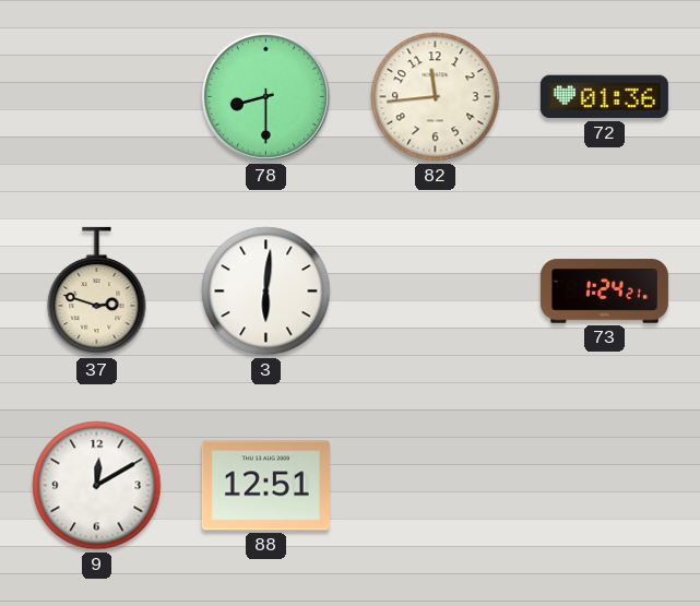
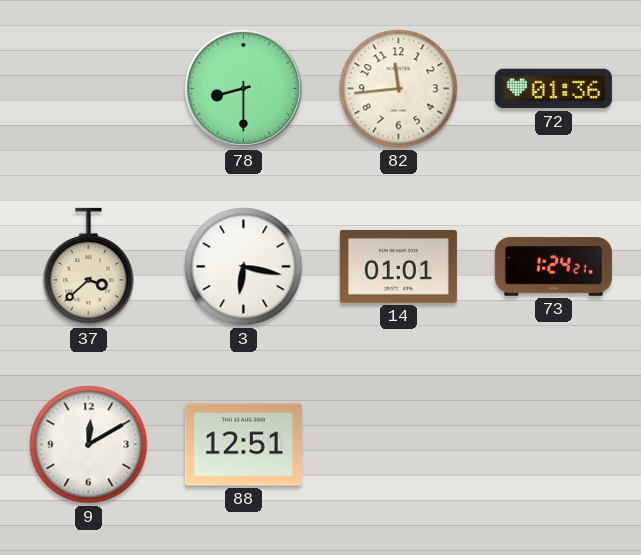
37: 2:48 -> 3:38
3: 6:01 -> 6:17
14: none -> 01:01
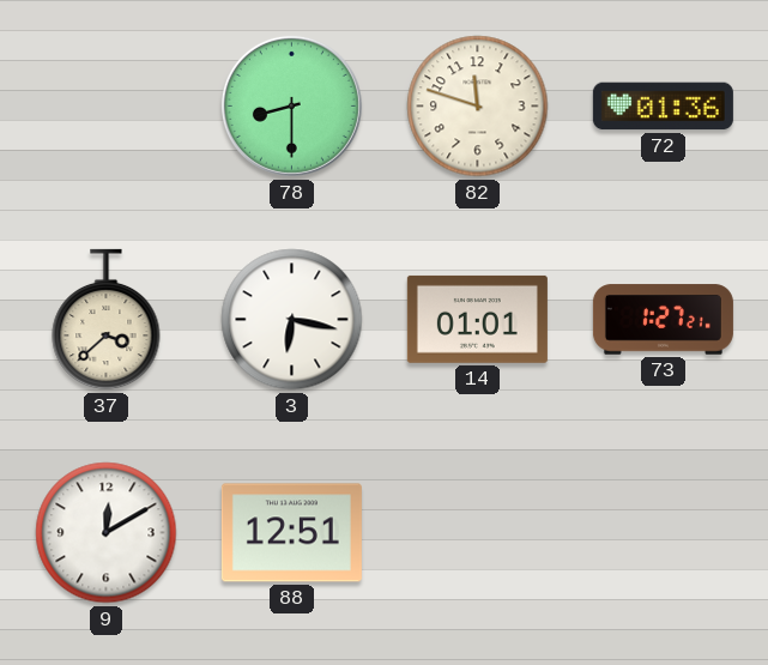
82: 11:44 -> 11:48
73: 1:24 -> 1:27
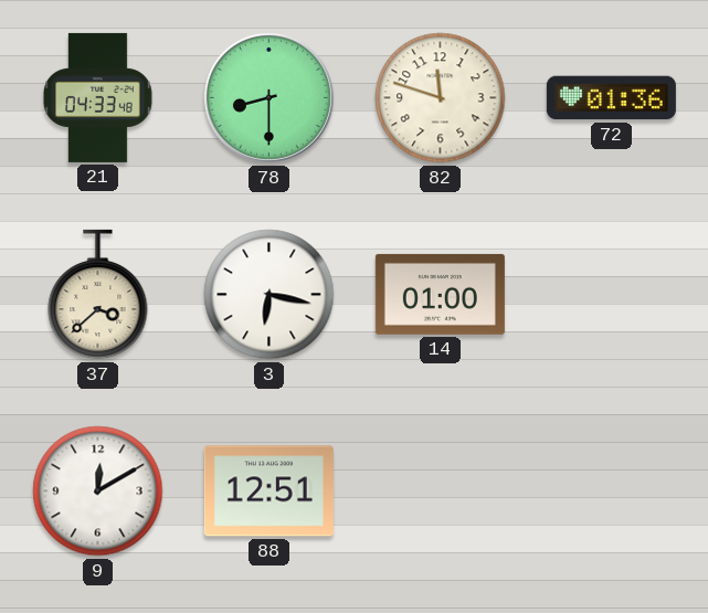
21: none -> 04:33
14: 01:01 -> 01:00
73: 1:27 -> none
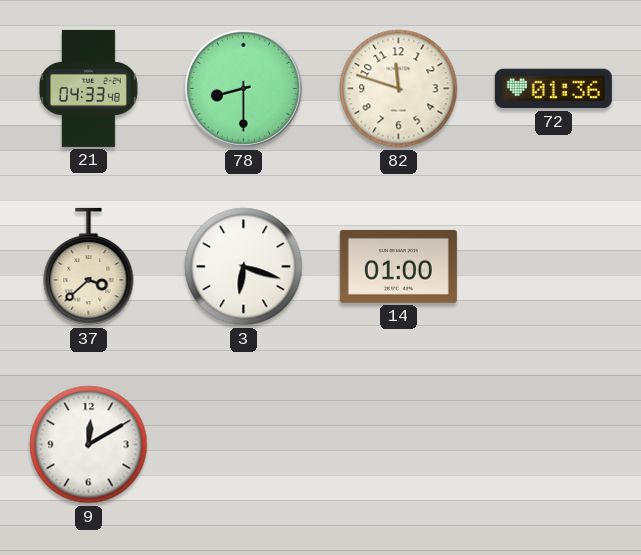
3: 6:17 -> 6:18
88: 12:51 -> none
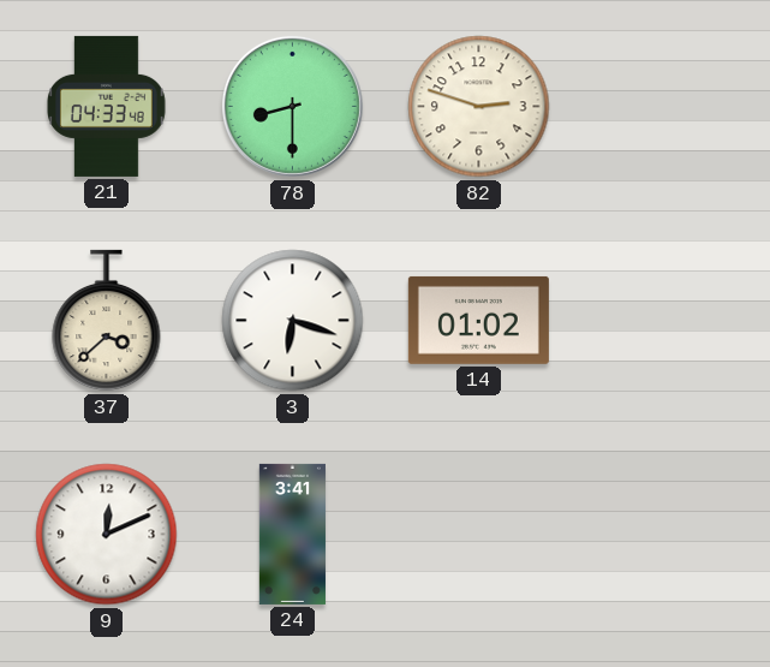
82: 11:48 -> 2:48
72: 01:36 -> none
14: 01:00 -> 01:02
9: 12:10 -> 12:11
24: none -> 3:41
